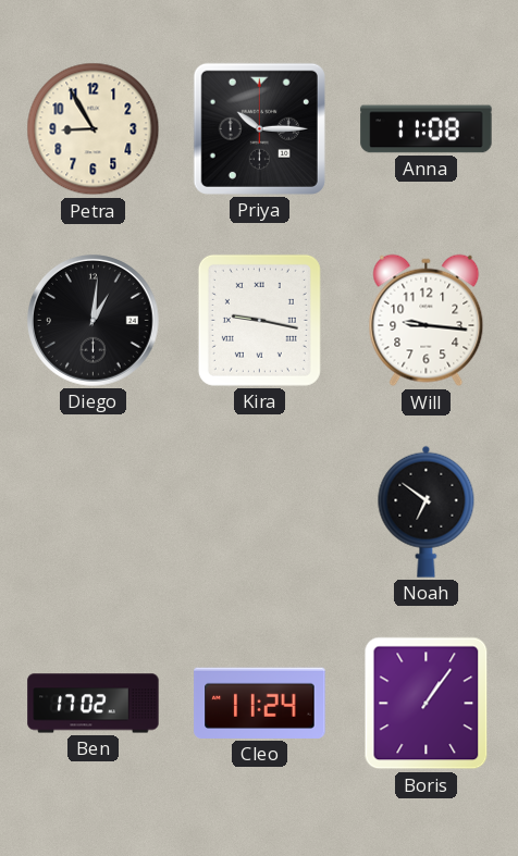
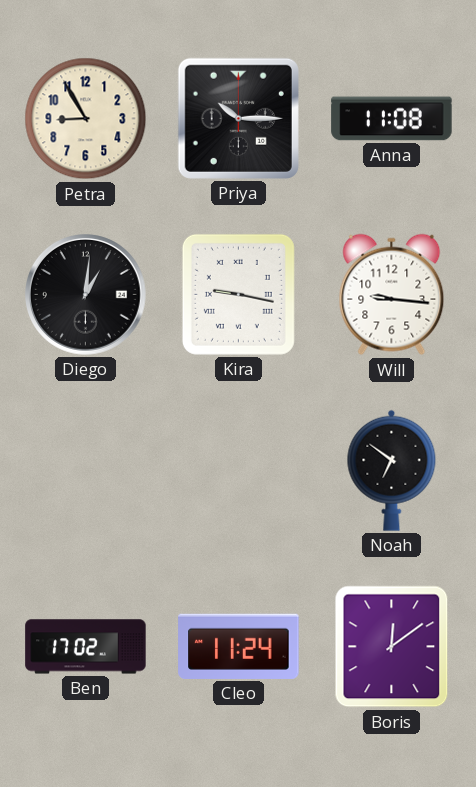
Boris: 1:06 -> 12:09
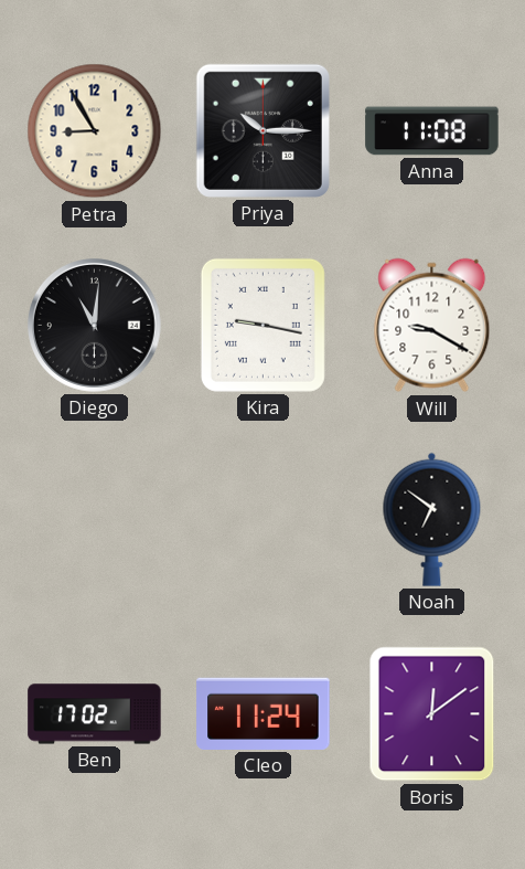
Diego: 1:01 -> 11:01
Will: 9:16 -> 9:20
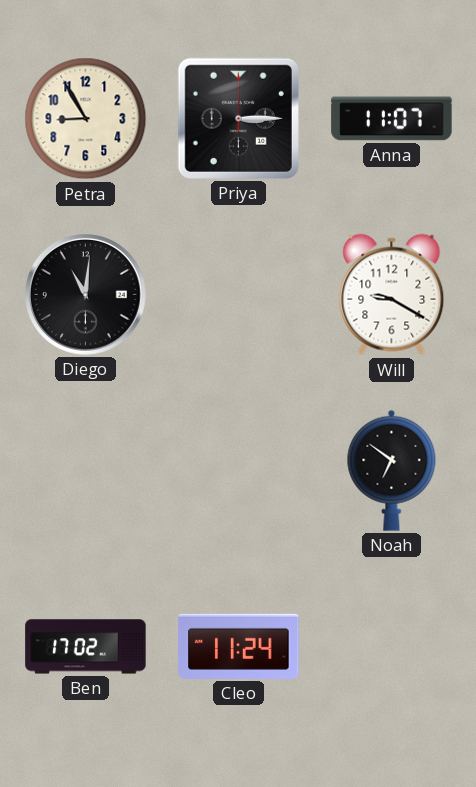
Priya: 10:15 -> 3:15
Anna: 11:08 -> 11:07
Kira: 9:17 -> none
Boris: 12:09 -> none
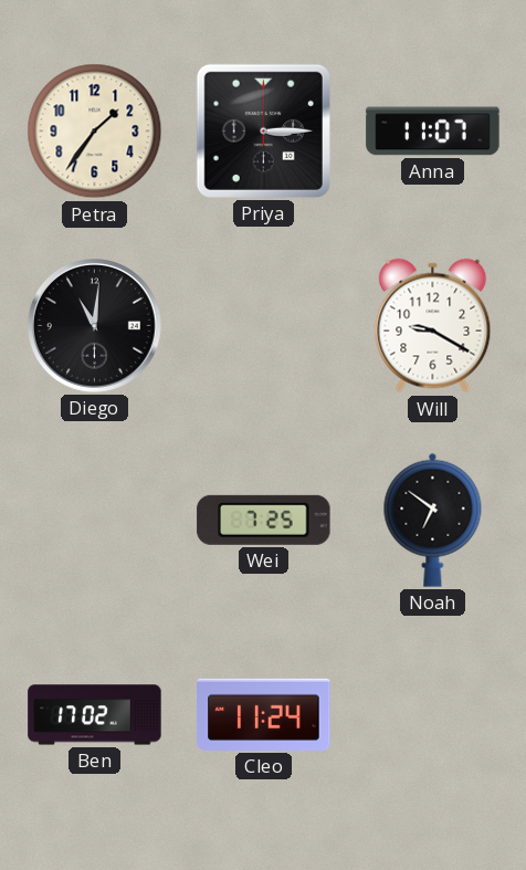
Petra: 8:55 -> 1:36
Wei: none -> 7:25
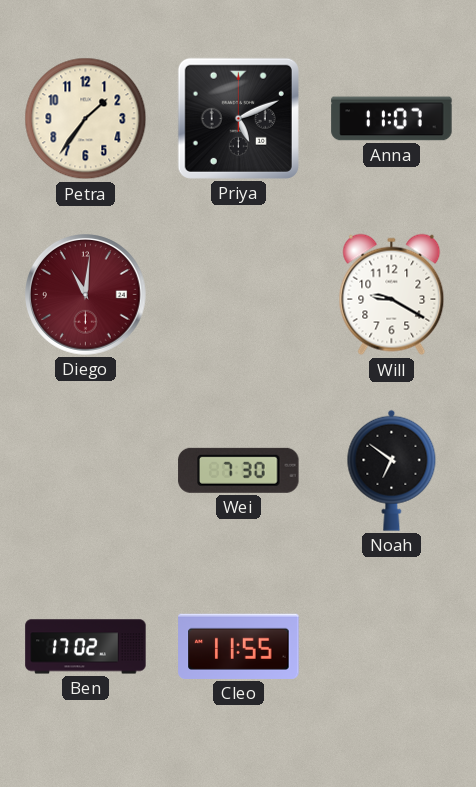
Priya: 3:15 -> 5:11
Diego dial: black -> burgundy
Wei: 7:25 -> 7:30
Cleo: 11:24 -> 11:55
